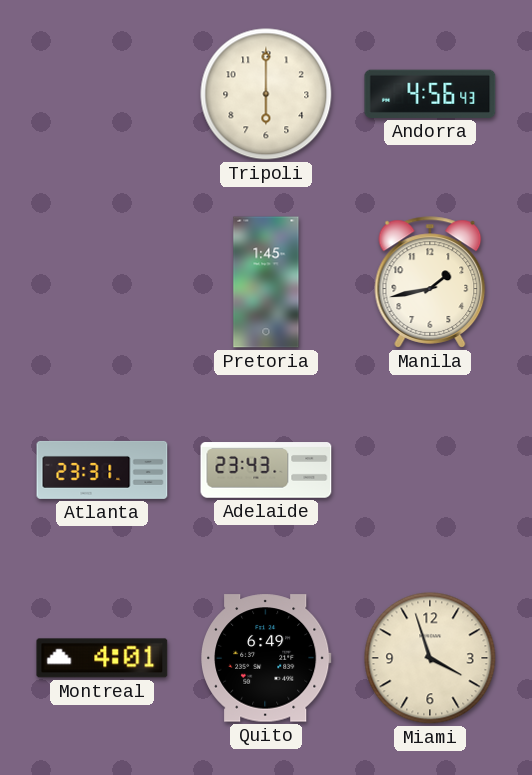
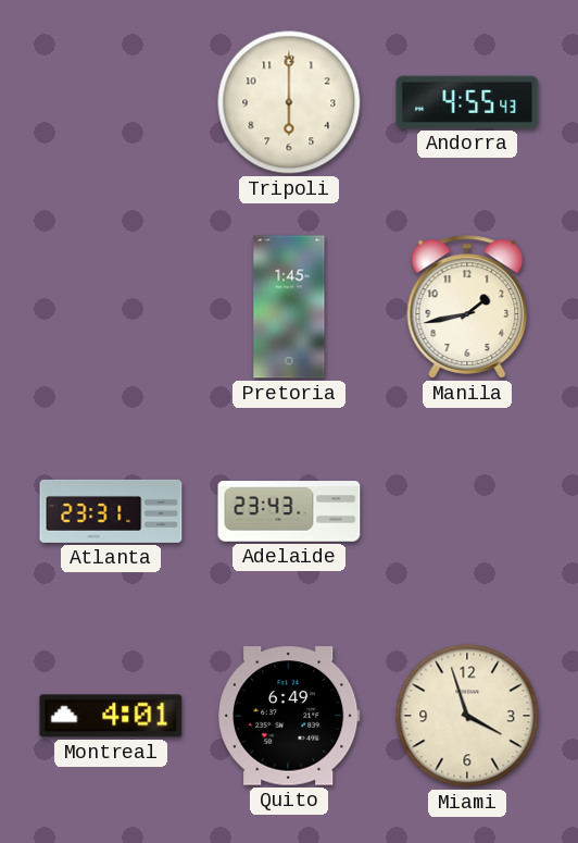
Andorra: 4:56 -> 4:55
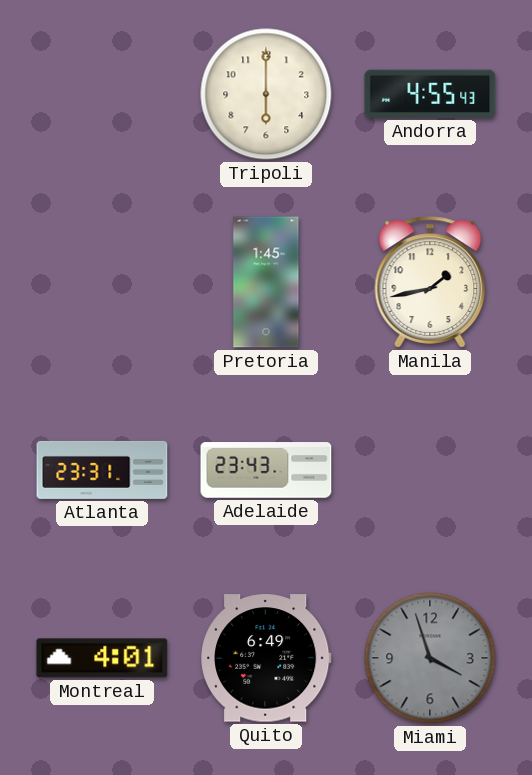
Miami dial: cream -> grey
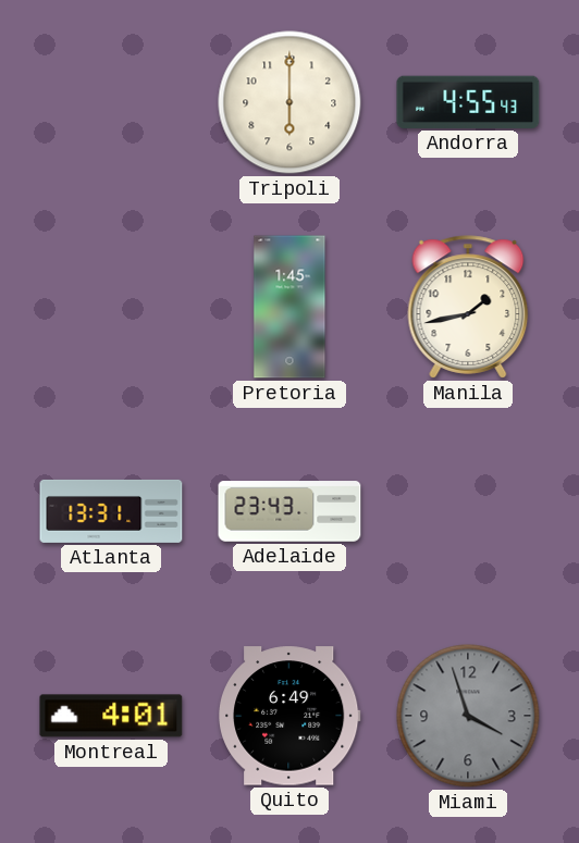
Atlanta: 23:31 -> 13:31
